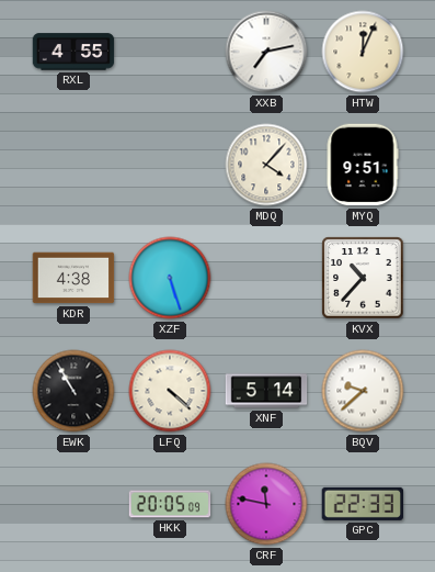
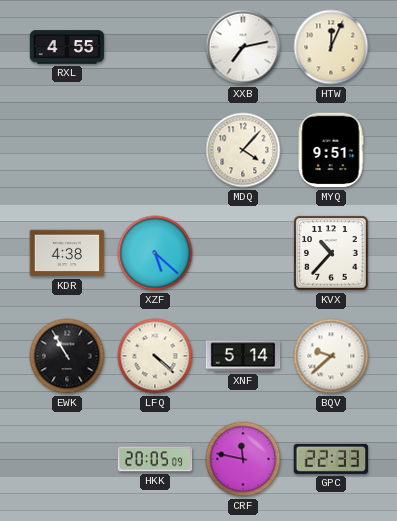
XZF: 5:27 -> 5:22
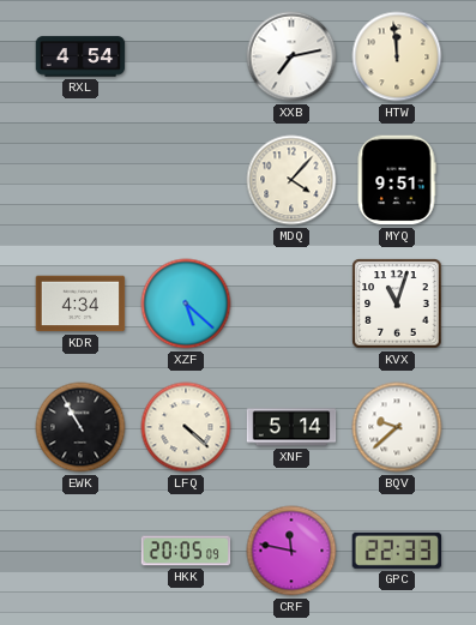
RXL: 4:55 -> 4:54
HTW: 12:04 -> 11:59
KDR: 4:38 -> 4:34
KVX: 10:37 -> 11:03
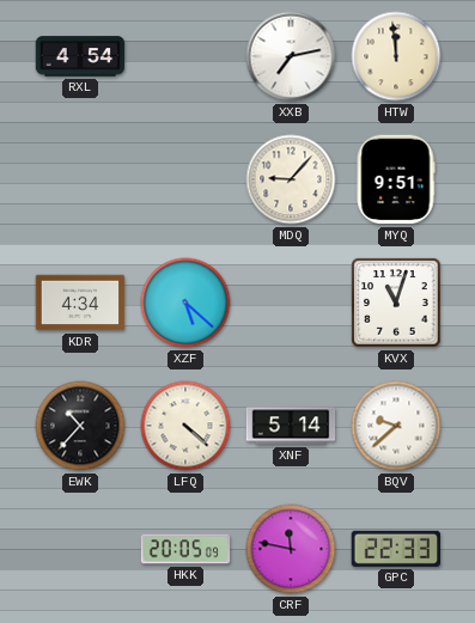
MDQ: 4:07 -> 9:07
EWK: 10:55 -> 10:37
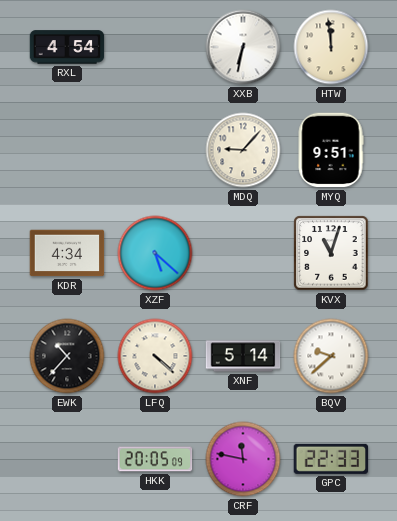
XXB: 7:13 -> 6:32
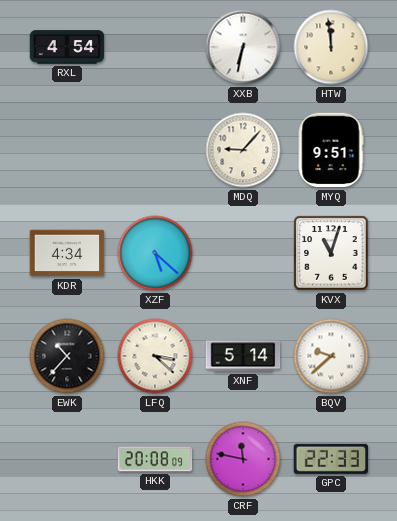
LFQ: 4:22 -> 3:22
HKK: 20:05 -> 20:08
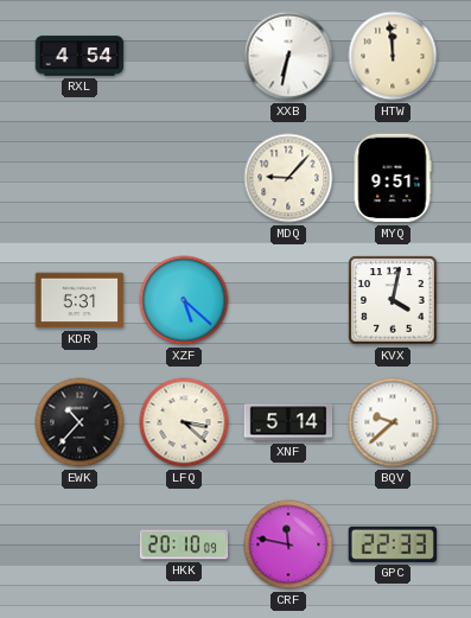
KDR: 4:34 -> 5:31
KVX: 11:03 -> 4:02
HKK: 20:08 -> 20:10
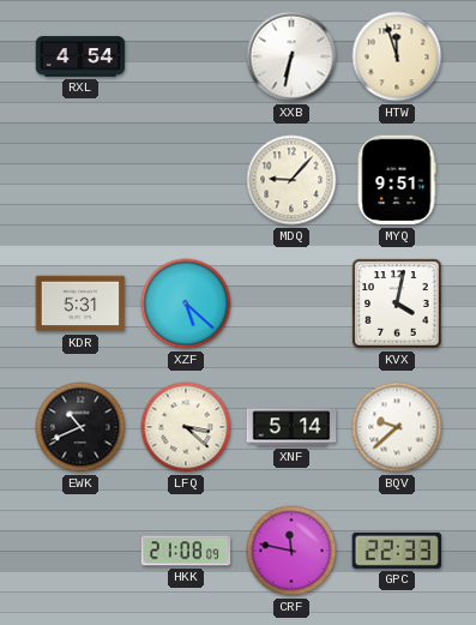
HTW: 11:59 -> 11:57
EWK: 10:37 -> 10:41
HKK: 20:10 -> 21:08
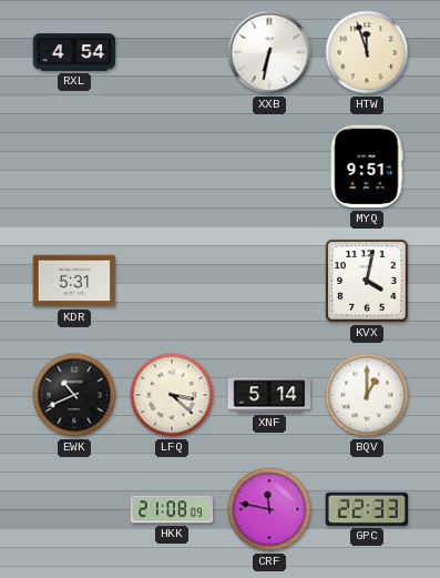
MDQ: 9:07 -> none
XZF: 5:22 -> none
BQV: 9:38 -> 1:00
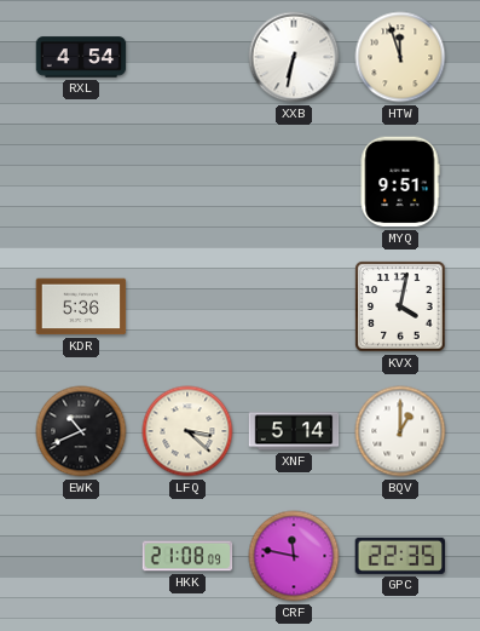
KDR: 5:31 -> 5:36
GPC: 22:33 -> 22:35
